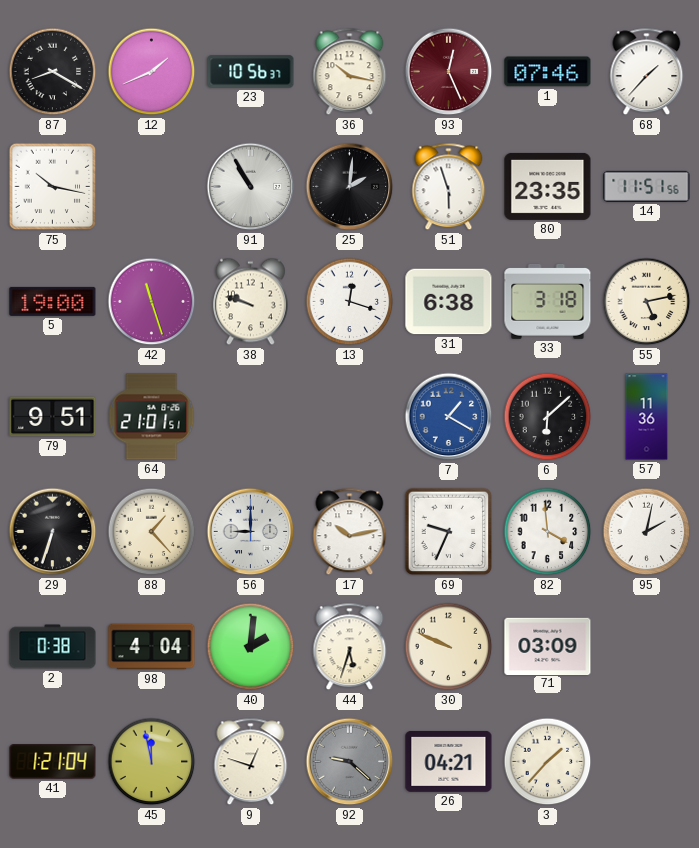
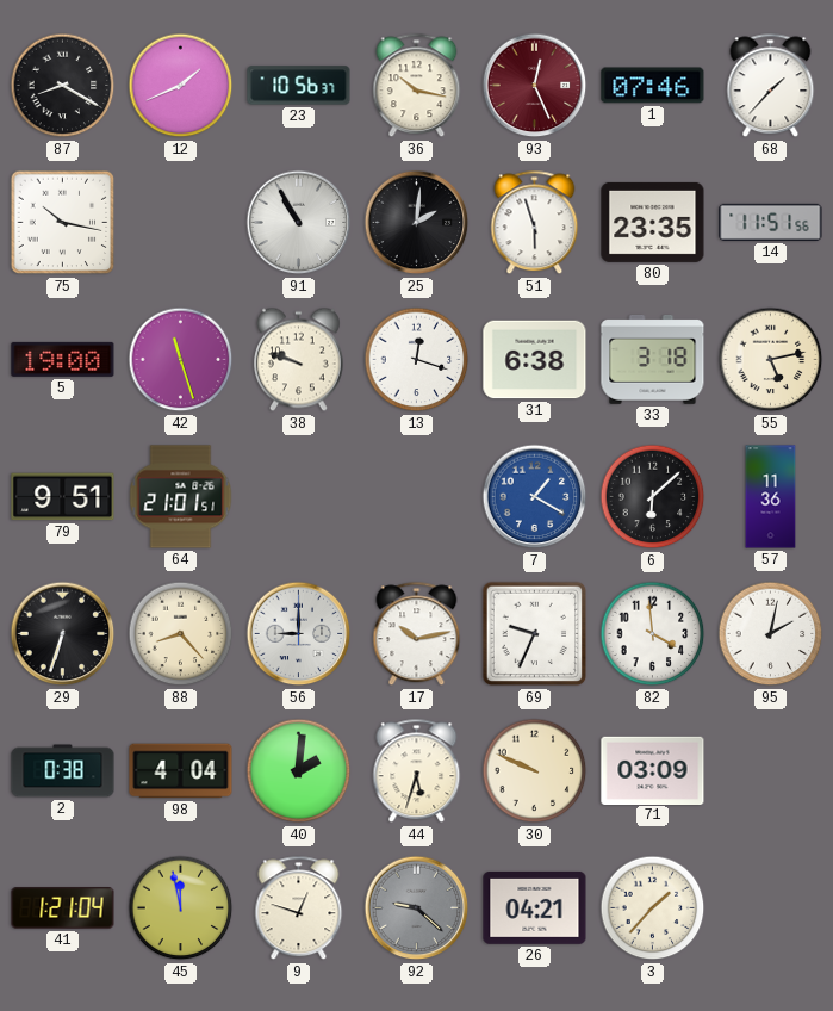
88: 1:23 -> 8:23
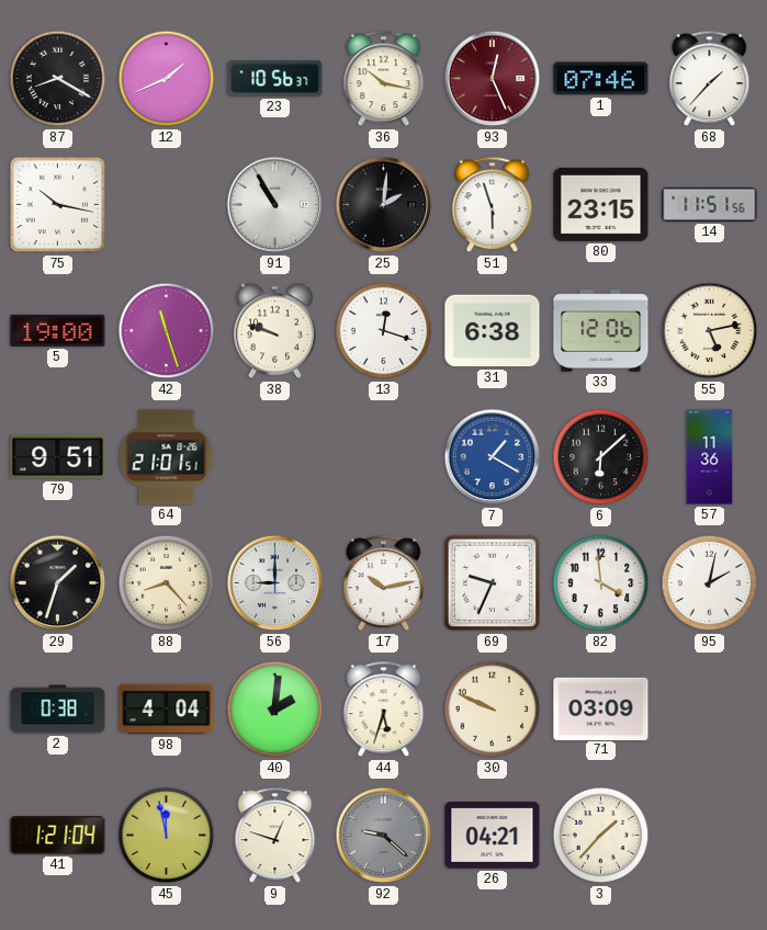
80: 23:35 -> 23:15
33: 3:18 -> 12:06
29: 6:33 -> 1:33
